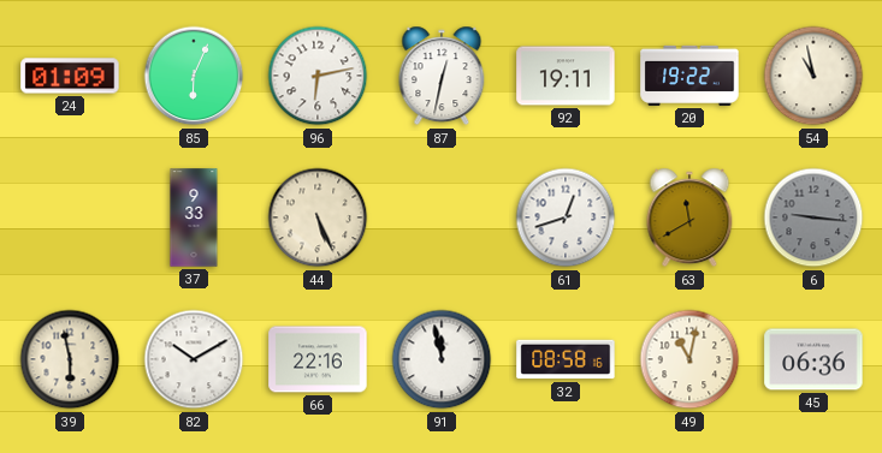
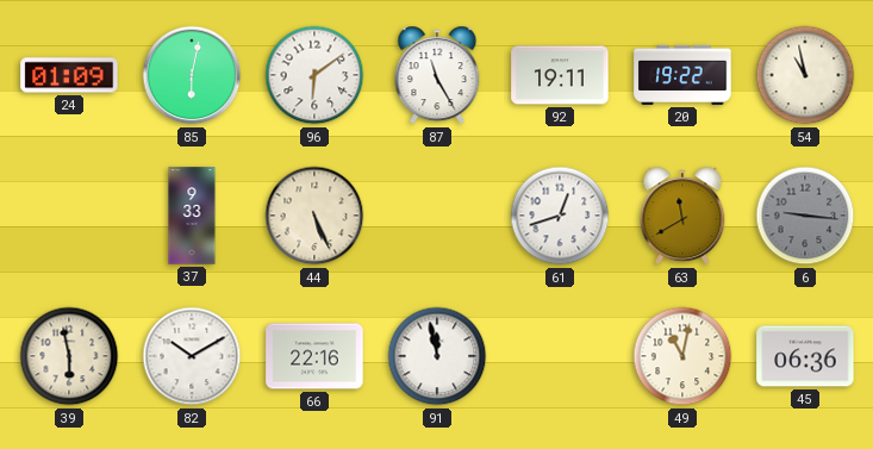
85: 6:04 -> 6:02
96: 6:13 -> 6:09
87: 12:32 -> 11:25
32: 08:58 -> none
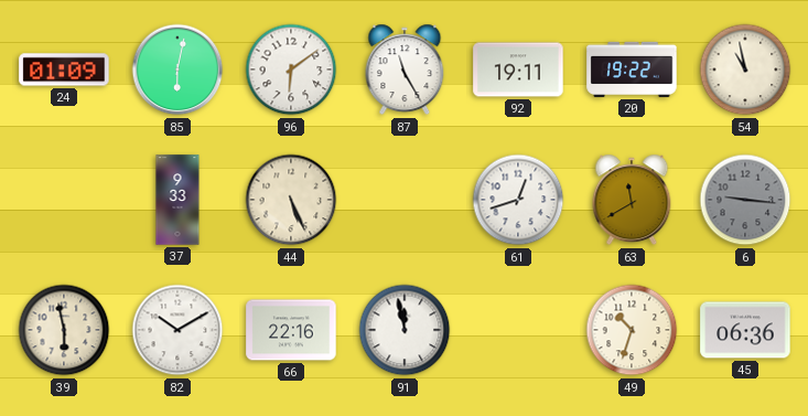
49: 11:02 -> 10:33
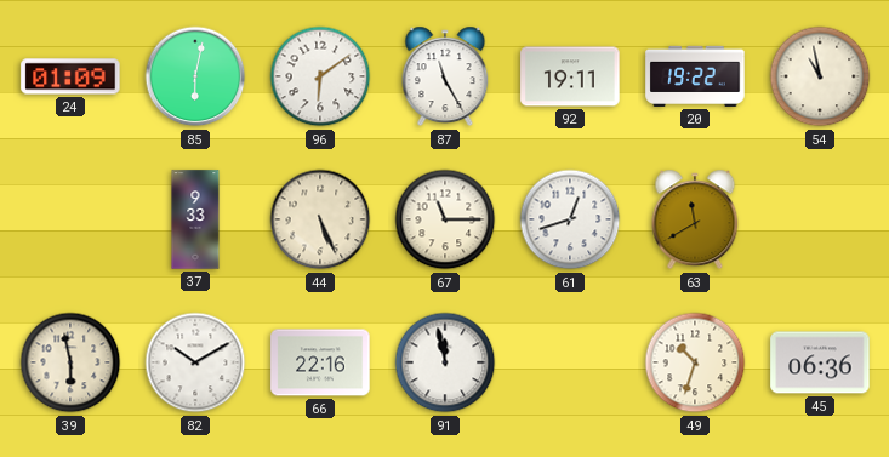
67: none -> 11:15
6: 9:16 -> none
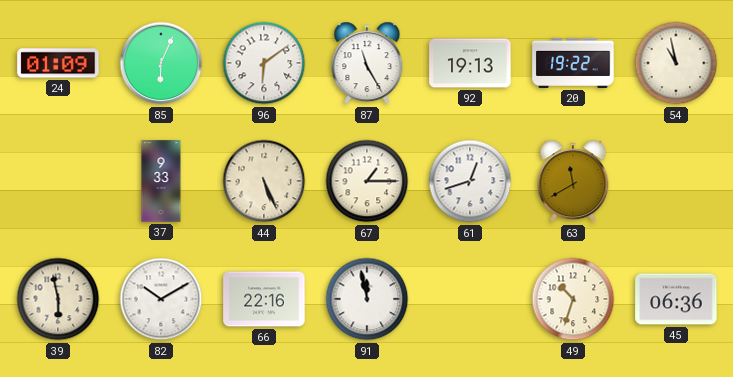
85: 6:02 -> 6:04
92: 19:11 -> 19:13
67: 11:15 -> 1:15
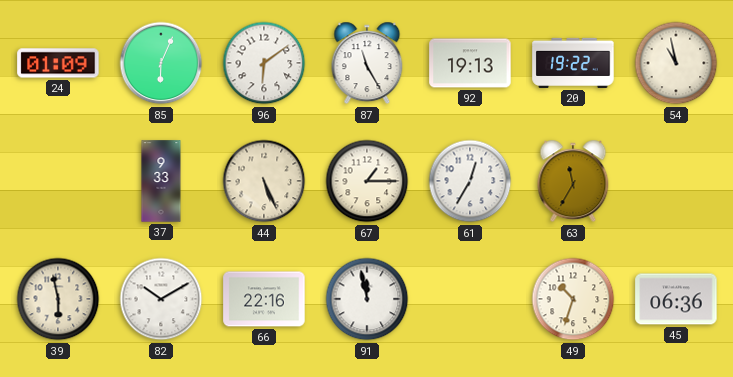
61: 12:42 -> 12:35
63: 11:40 -> 11:35
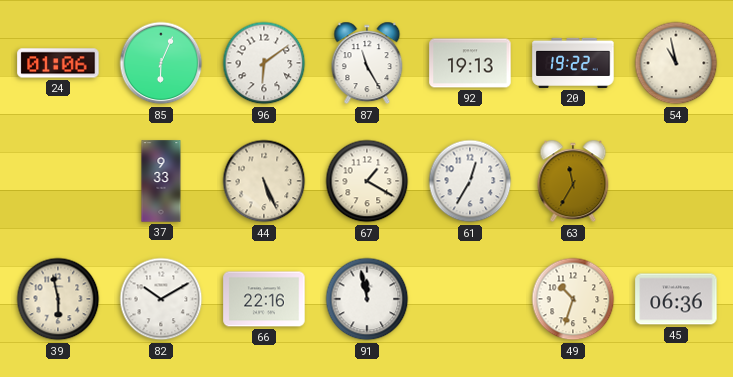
24: 01:09 -> 01:06
67: 1:15 -> 1:20
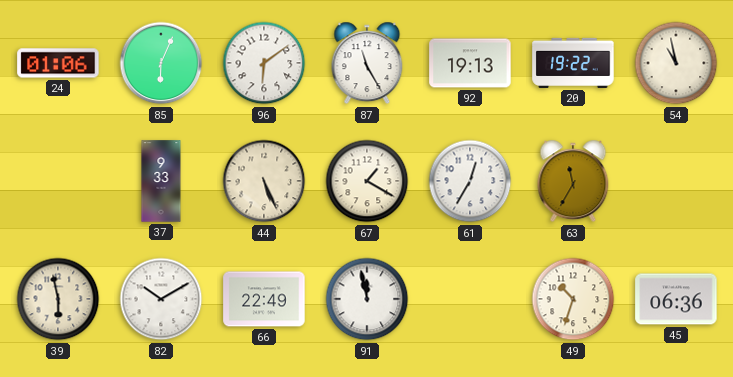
66: 22:16 -> 22:49
